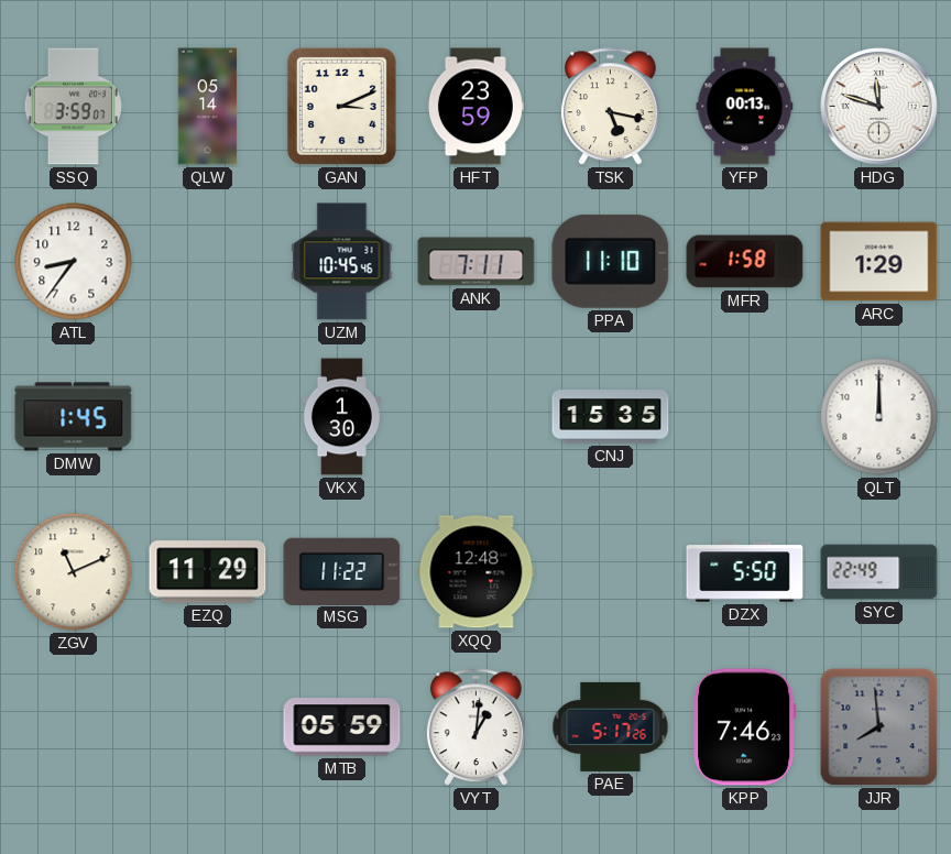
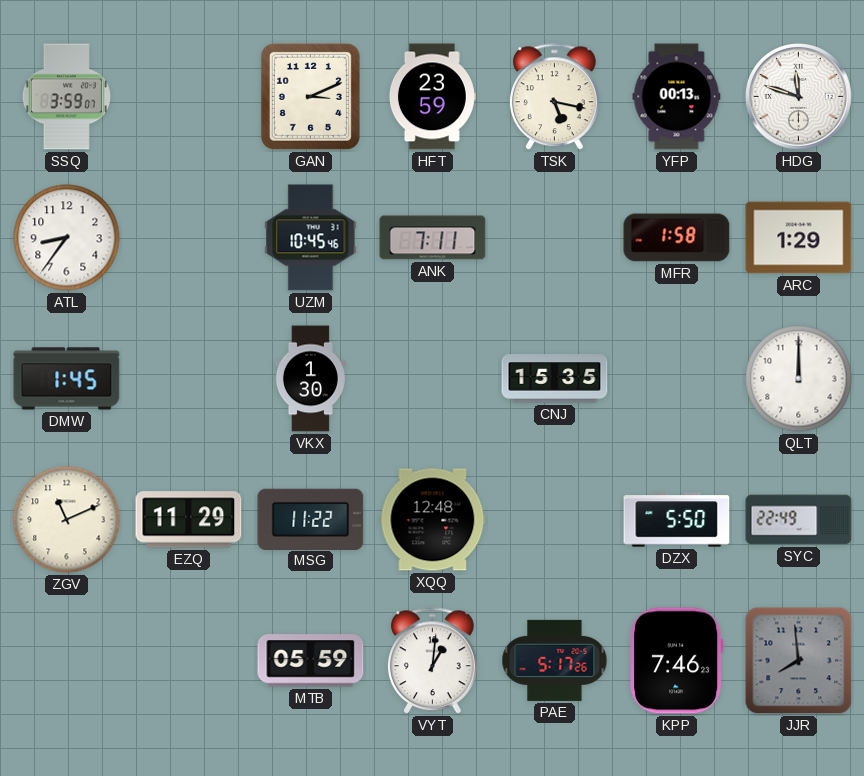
QLW: 05:14 -> none
PPA: 11:10 -> none
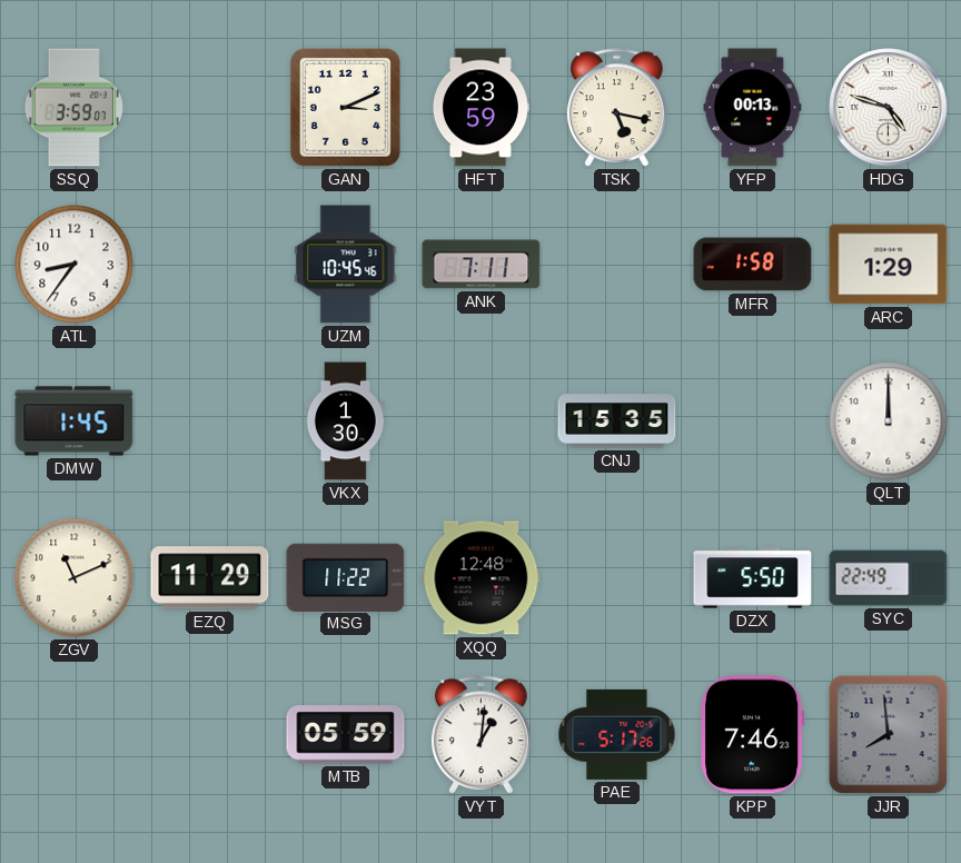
HDG: 11:48 -> 4:48
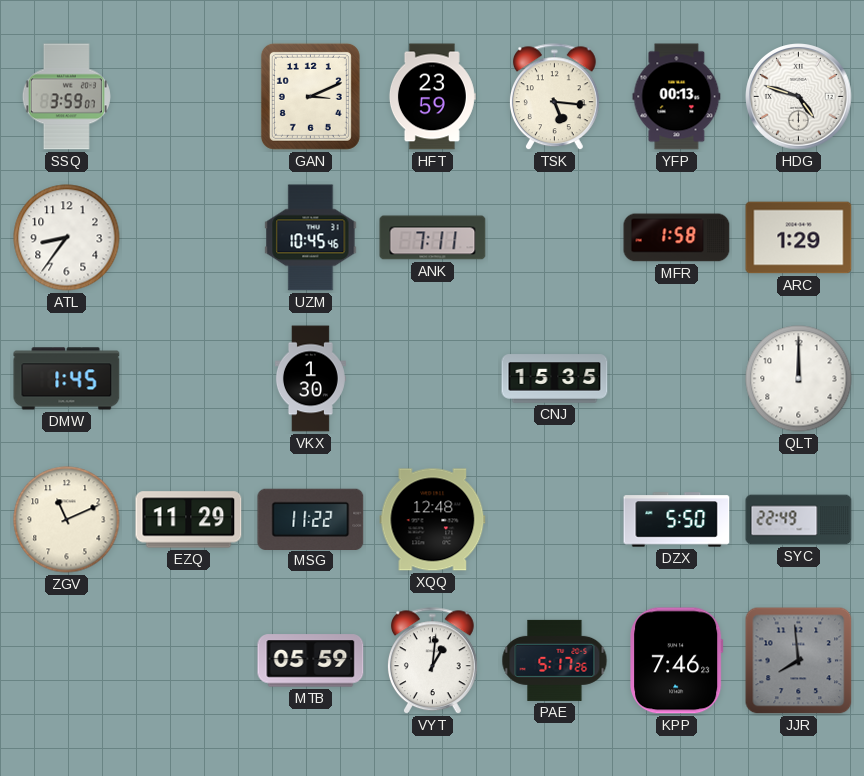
TSK: 5:17 -> 5:16
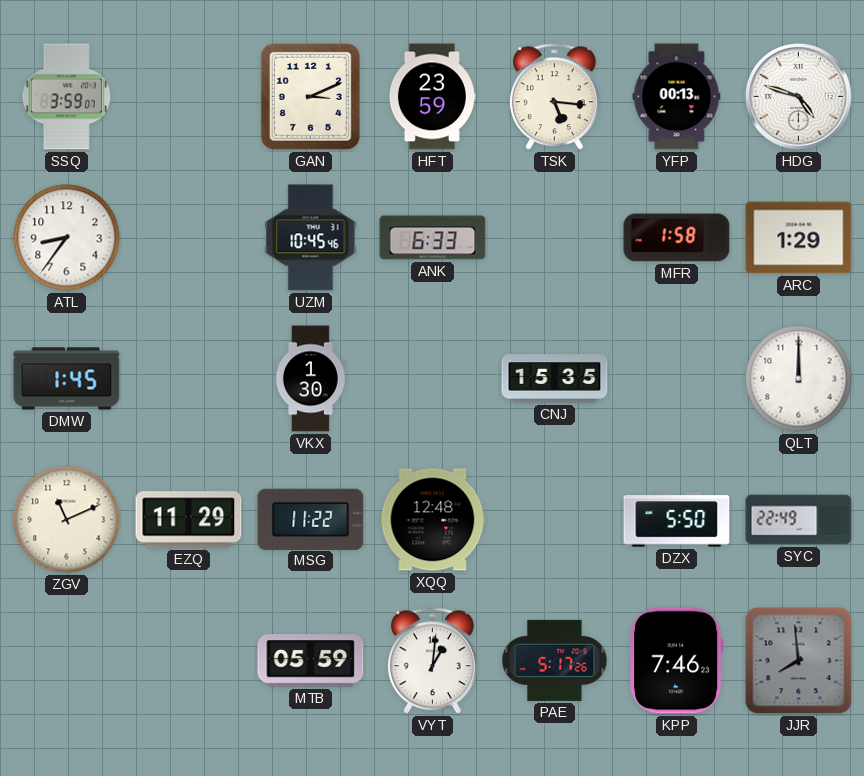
ANK: 7:11 -> 6:33
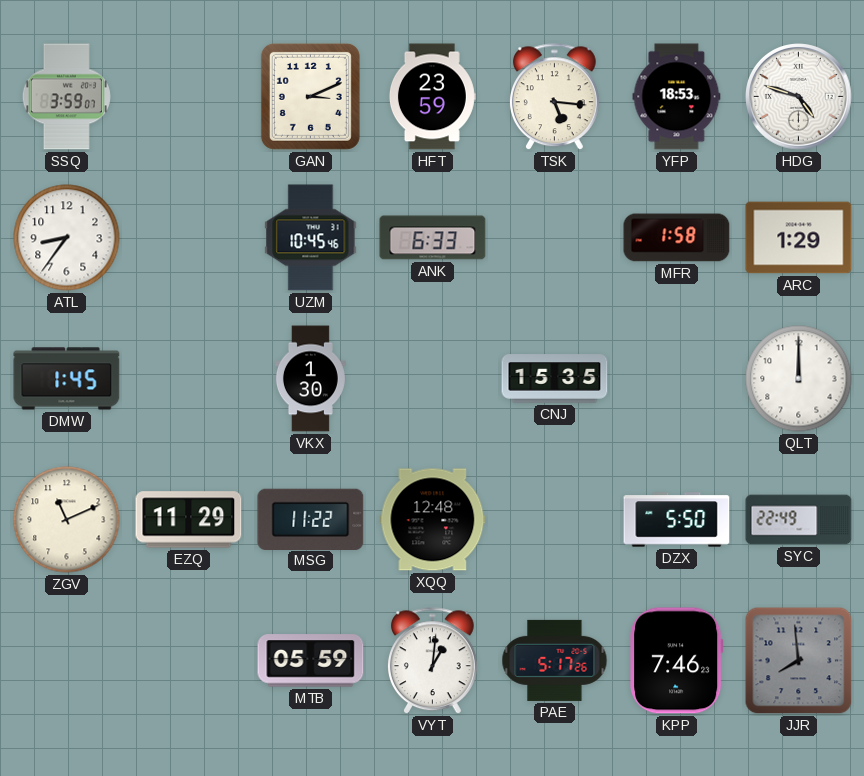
YFP: 00:13 -> 18:53
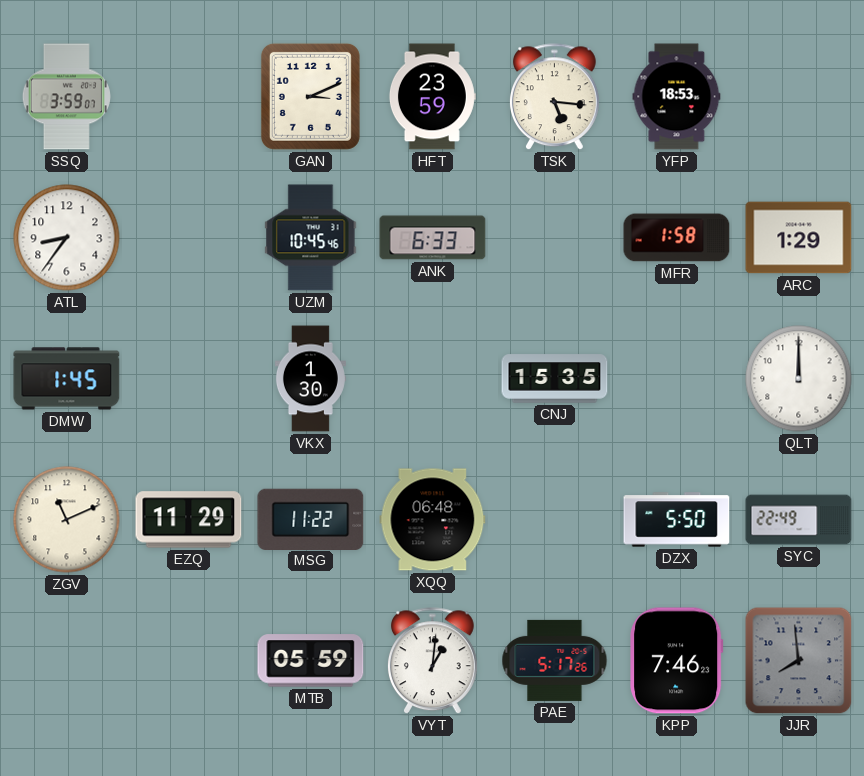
HDG: 4:48 -> none
XQQ: 12:48 -> 06:48
